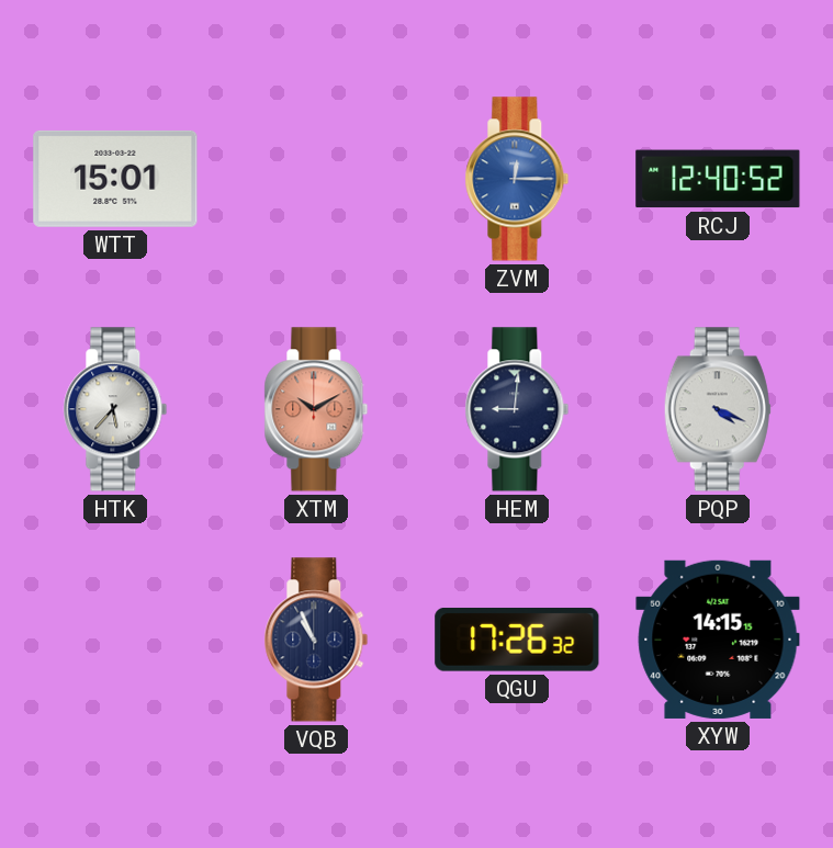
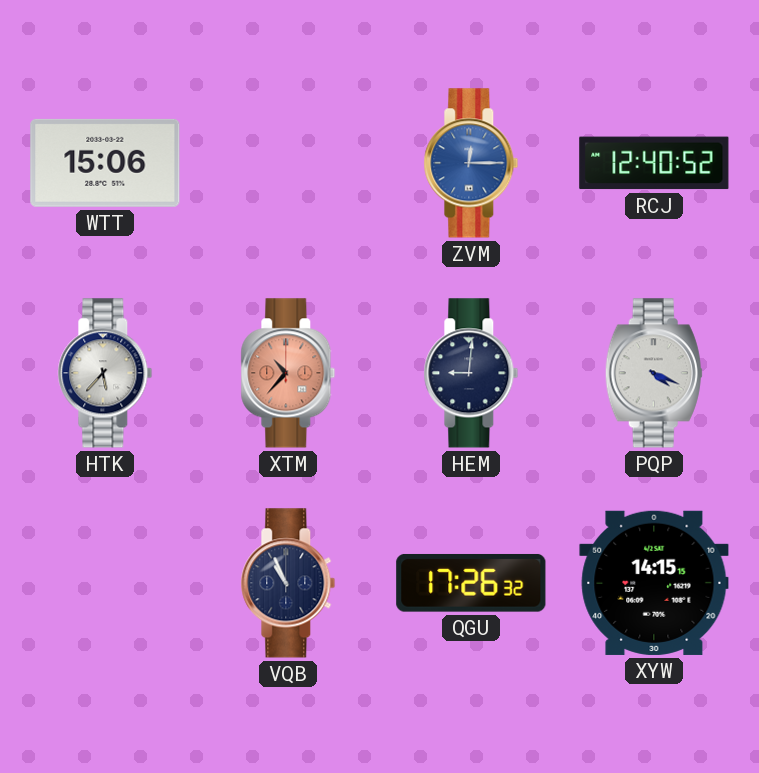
WTT: 15:01 -> 15:06
XTM: 10:10 -> 10:37
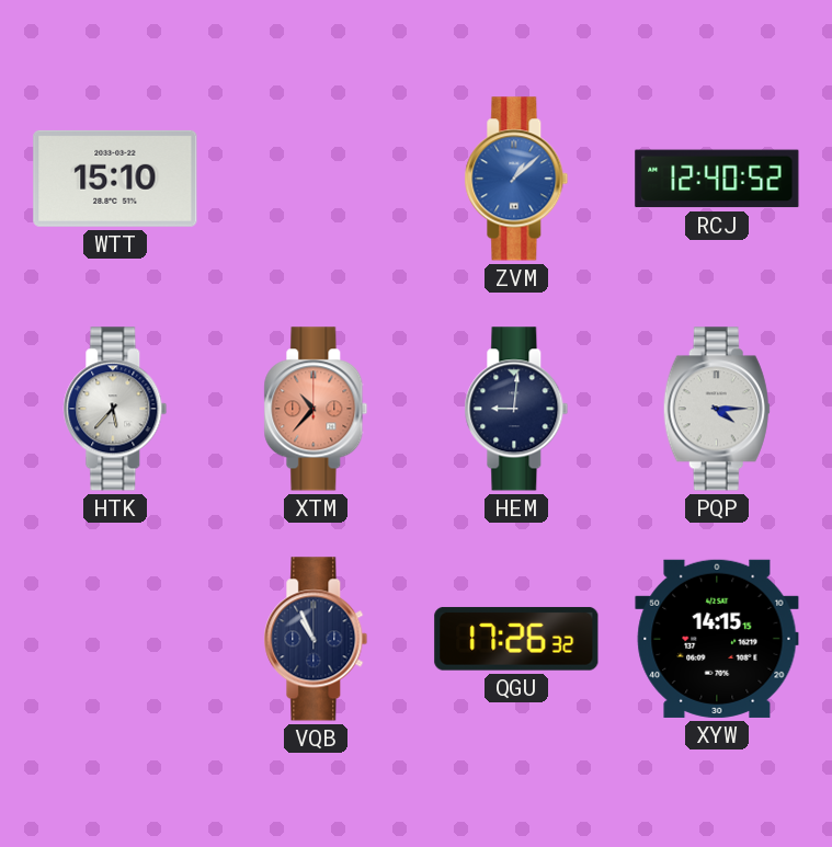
WTT: 15:06 -> 15:10
ZVM: 12:15 -> 1:08
PQP: 4:19 -> 4:15
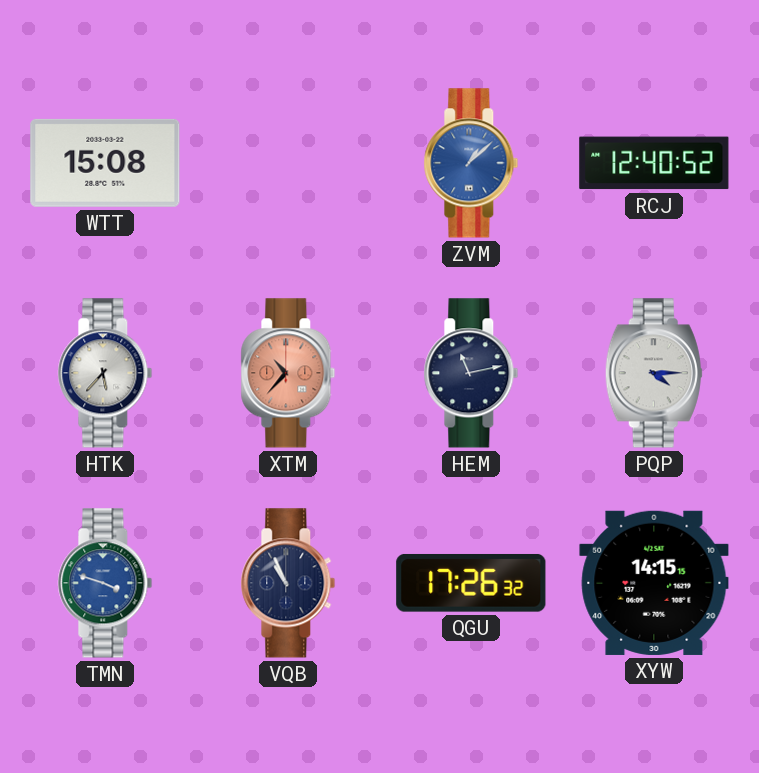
WTT: 15:10 -> 15:08
HEM: 9:01 -> 11:13
TMN: none -> 3:48
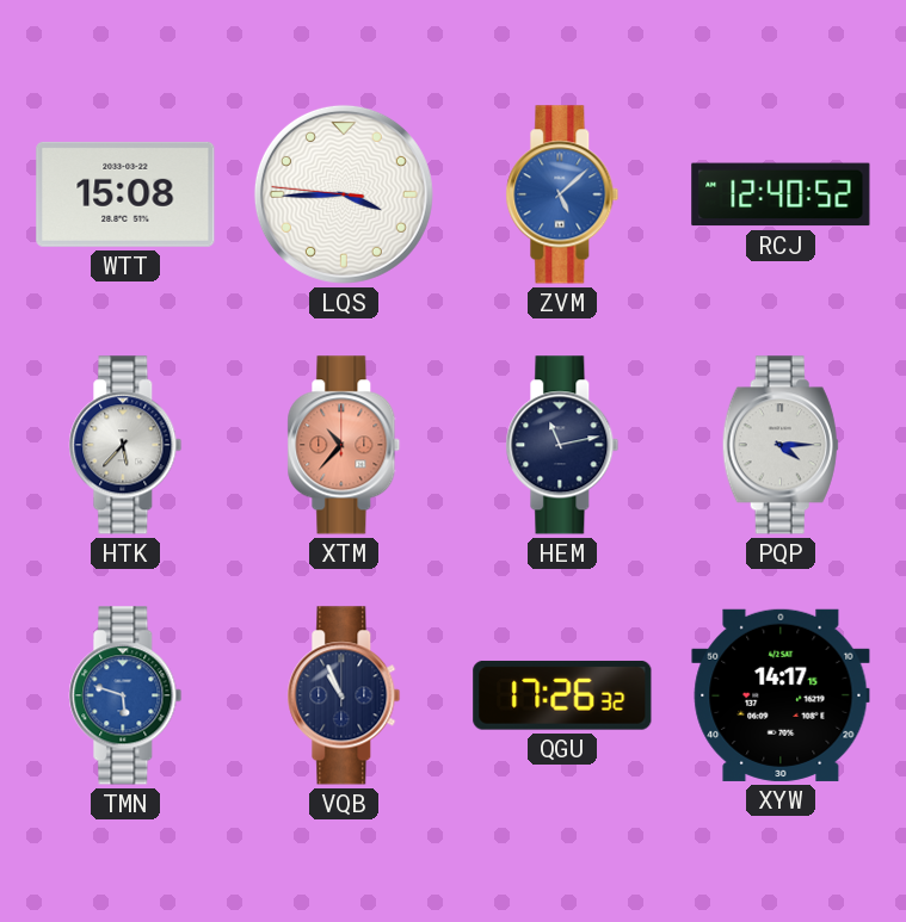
LQS: none -> 3:44
ZVM: 1:08 -> 5:08
TMN: 3:48 -> 5:48
XYW: 14:15 -> 14:17
